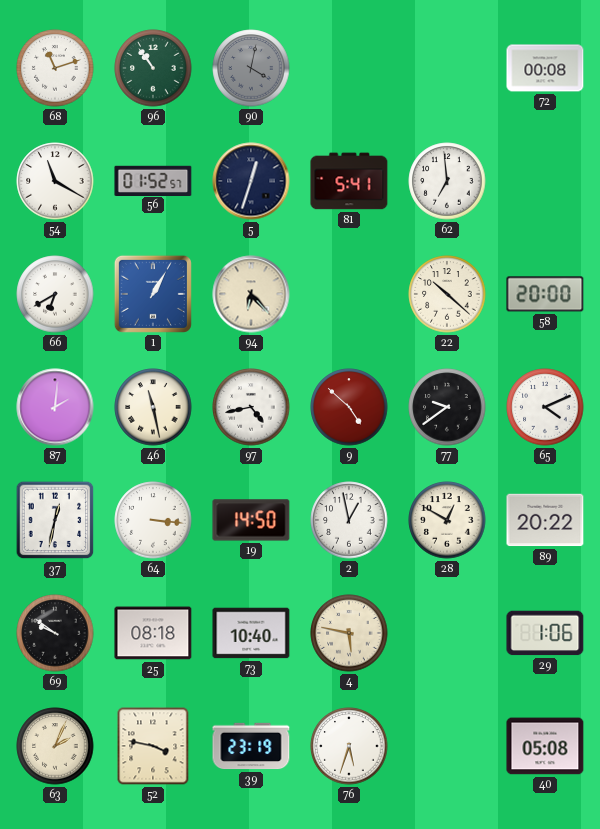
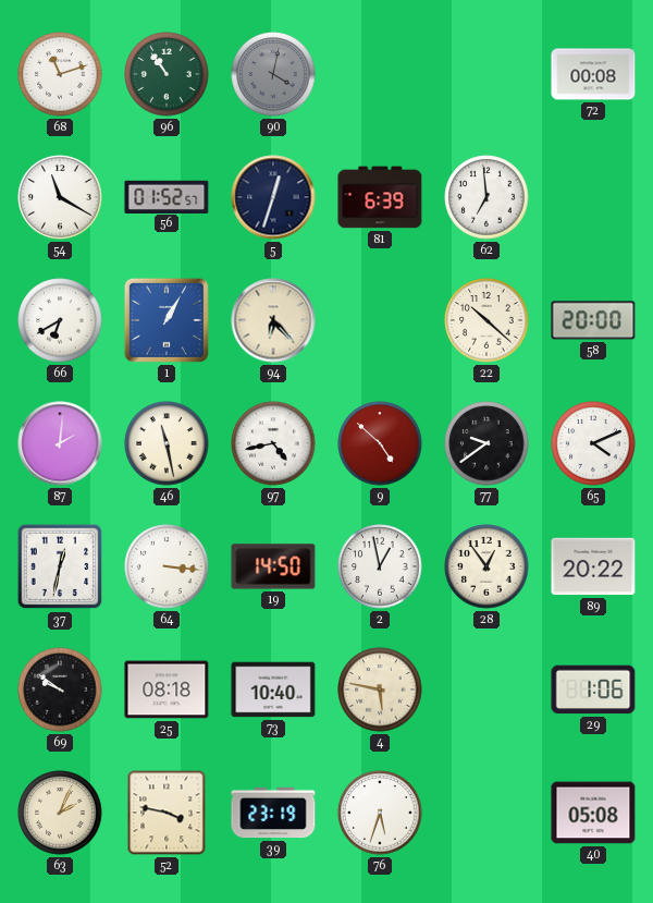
81: 5:41 -> 6:39
28: 12:50 -> 12:54
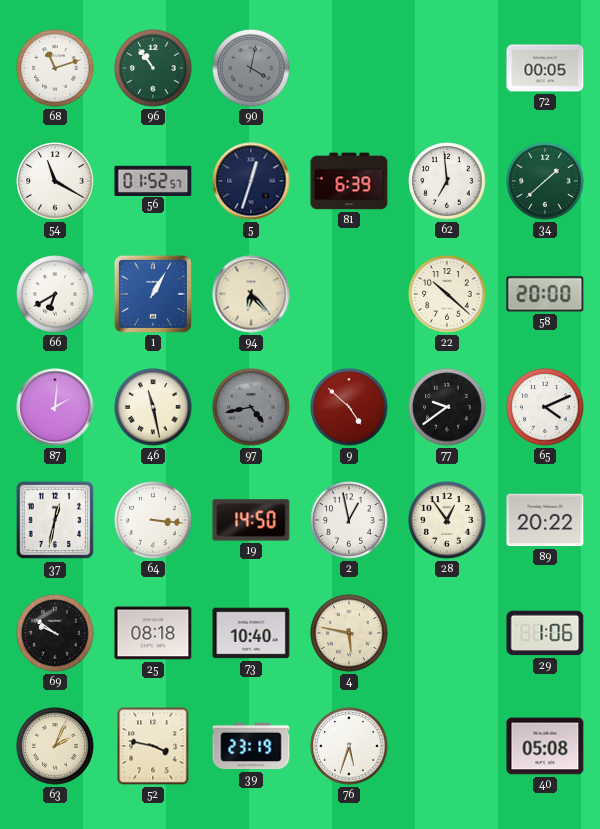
72: 00:08 -> 00:05
34: none -> 1:38
97 dial: white -> grey
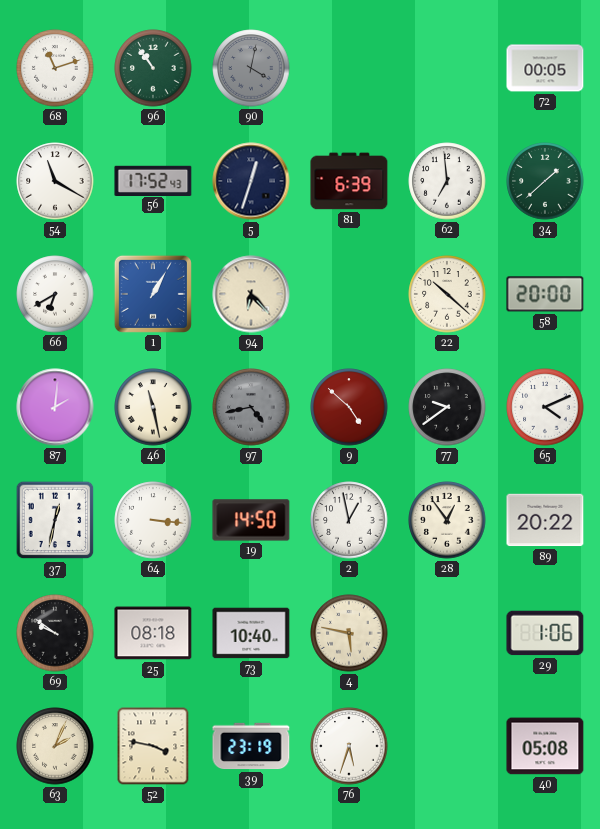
56: 01:52 -> 17:52
